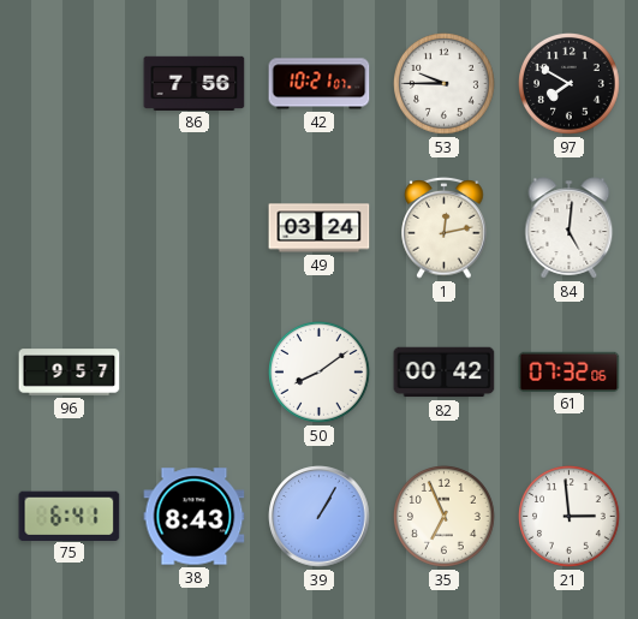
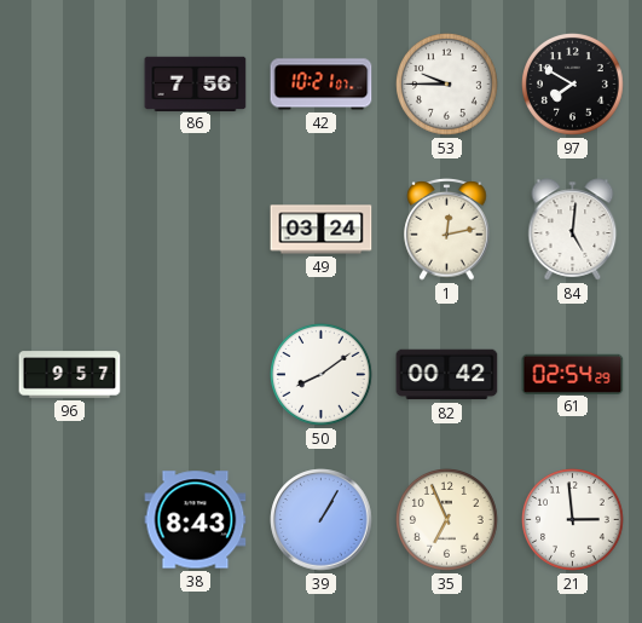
61: 07:32 -> 02:54
75: 6:41 -> none
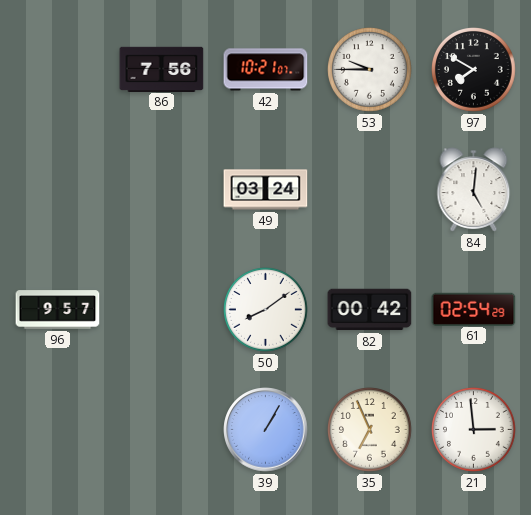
1: 12:13 -> none
38: 8:43 -> none
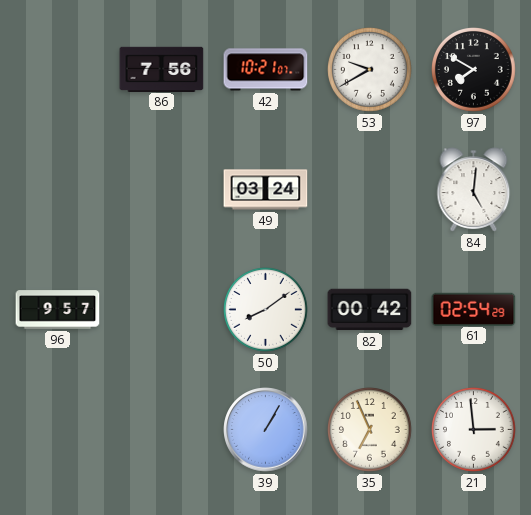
53: 9:45 -> 9:40
